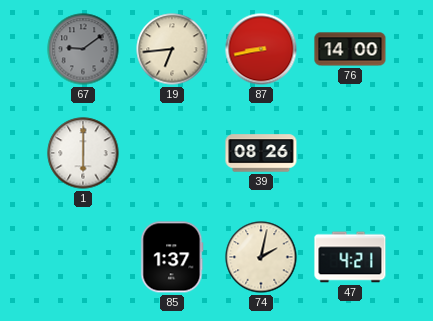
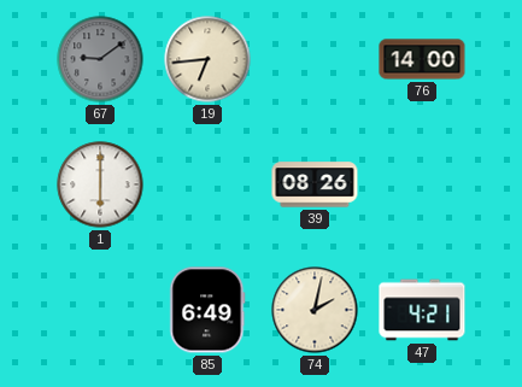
87: 8:43 -> none
85: 1:37 -> 6:49
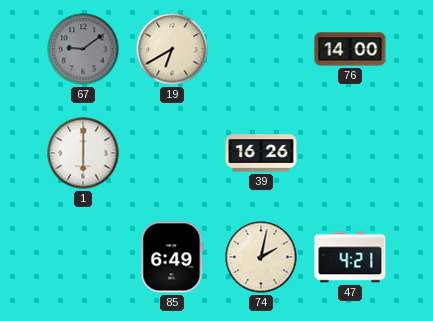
19: 6:44 -> 6:40
39: 08:26 -> 16:26
